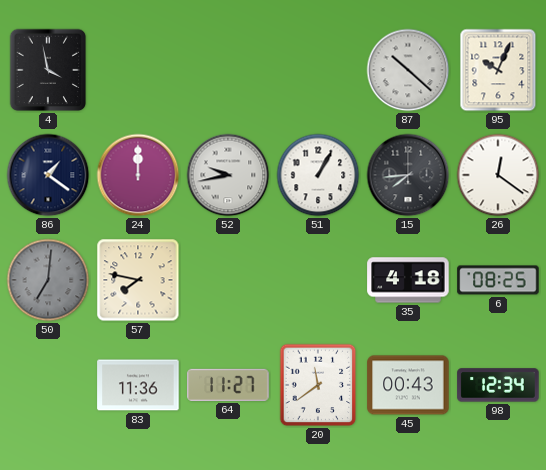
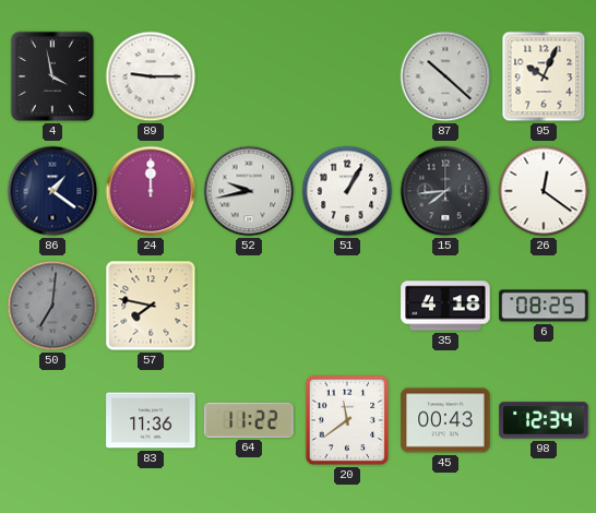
89: none -> 9:15
64: 11:27 -> 11:22
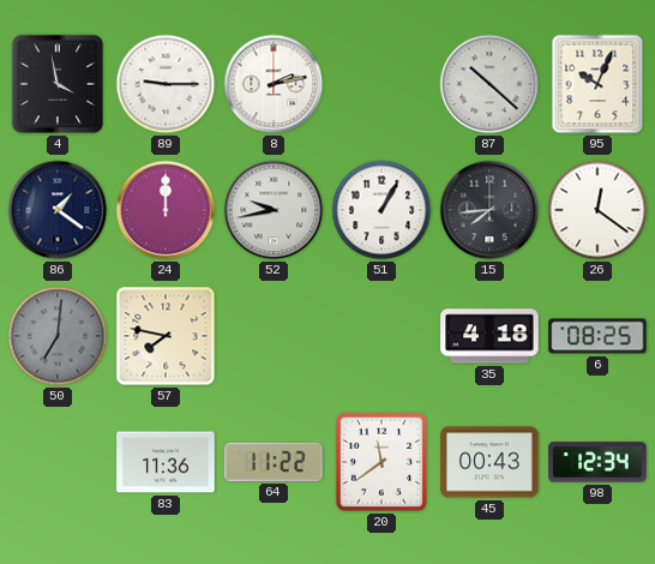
8: none -> 2:13
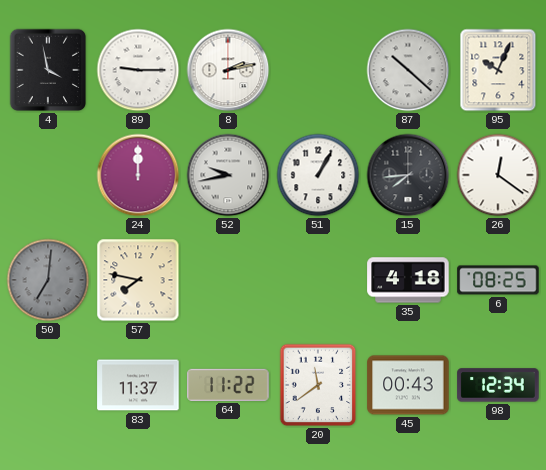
86: 1:21 -> none
83: 11:36 -> 11:37
